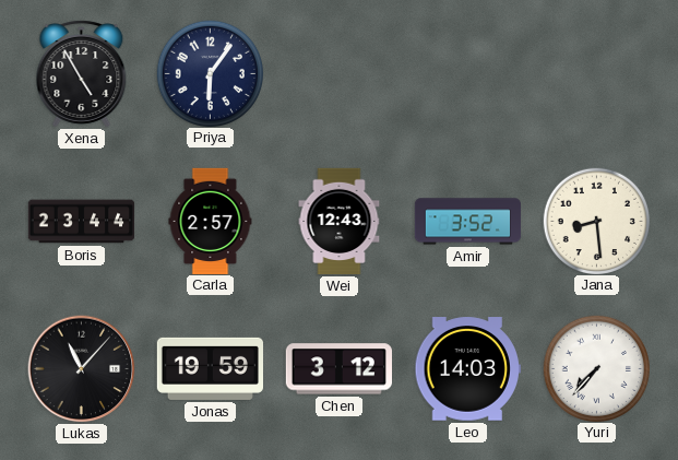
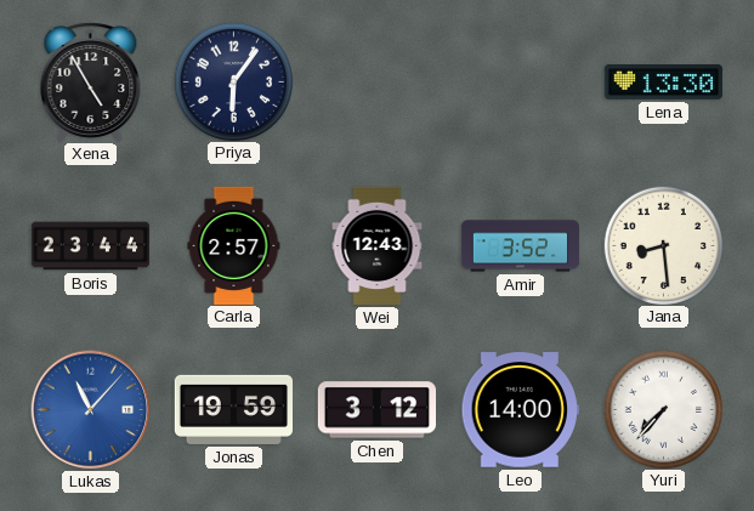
Lena: none -> 13:30
Lukas dial: black -> blue
Leo: 14:03 -> 14:00
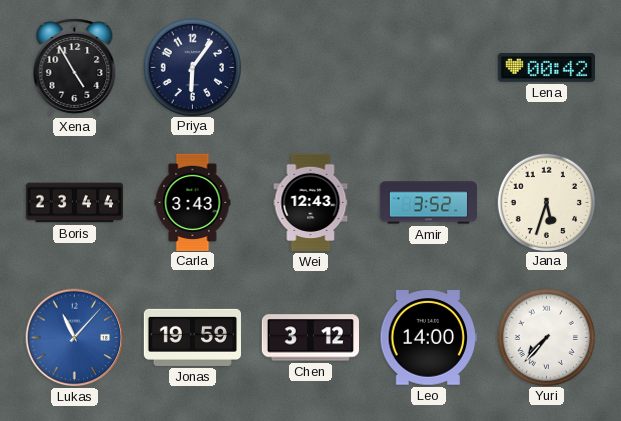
Lena: 13:30 -> 00:42
Carla: 2:57 -> 3:43
Jana: 8:29 -> 5:33
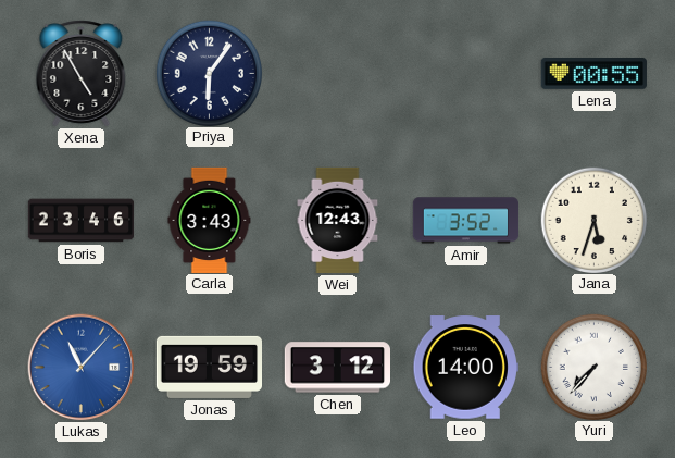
Lena: 00:42 -> 00:55
Boris: 23:44 -> 23:46
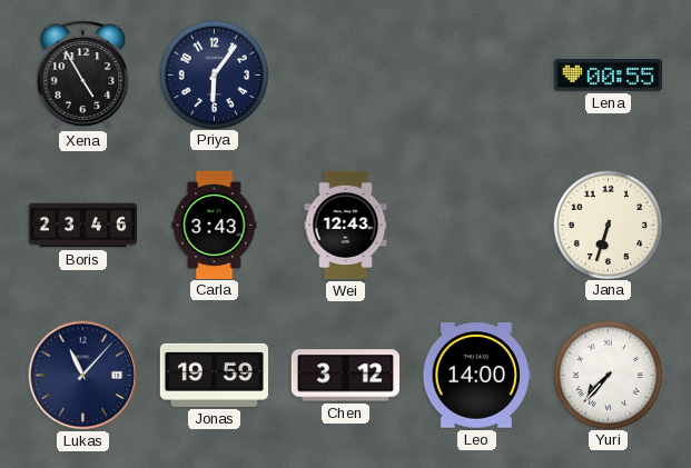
Amir: 3:52 -> none
Jana: 5:33 -> 6:33
Lukas dial: blue -> navy
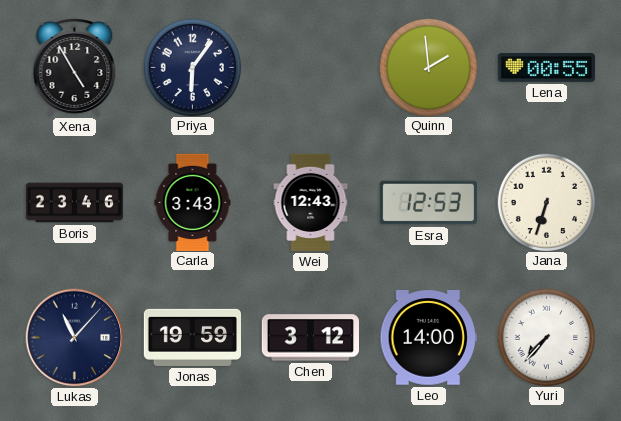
Quinn: none -> 1:59
Esra: none -> 12:53
